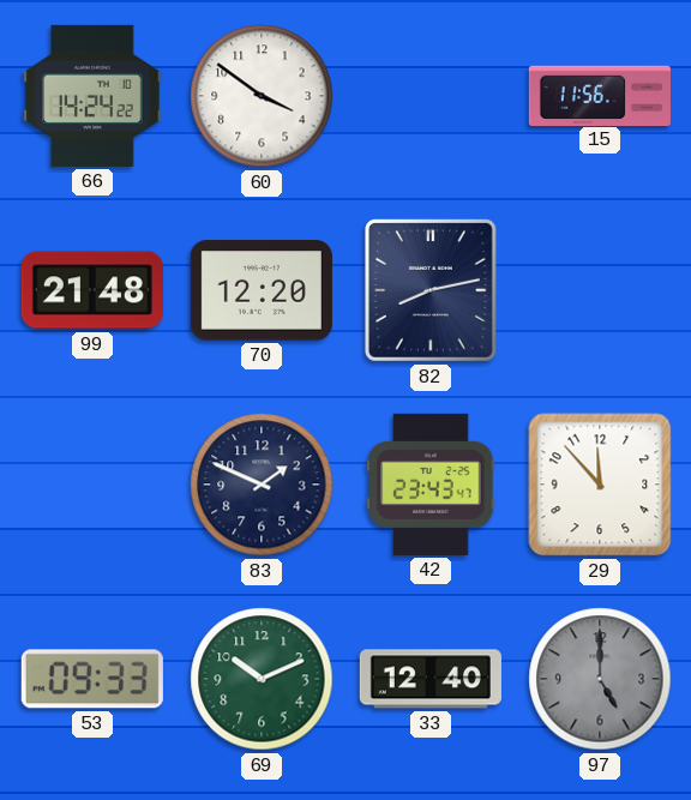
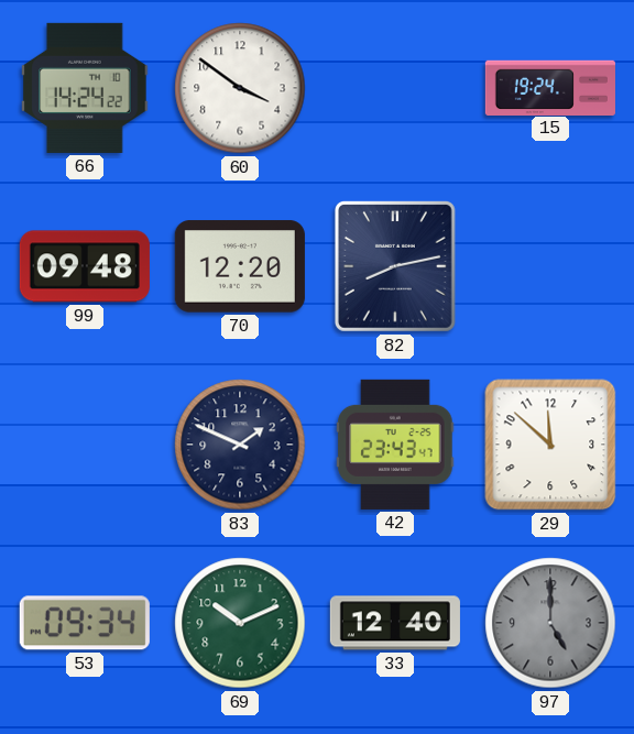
15: 11:56 -> 19:24
99: 21:48 -> 09:48
29: 11:53 -> 11:52
53: 09:33 -> 09:34
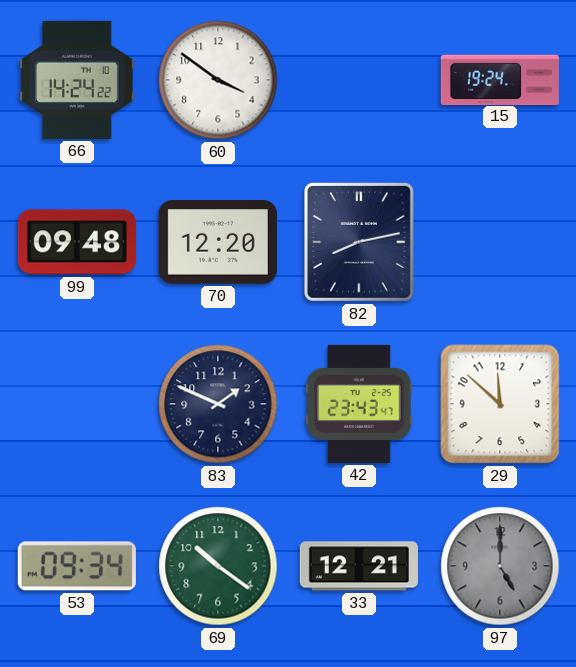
69: 10:11 -> 10:21
33: 12:40 -> 12:21
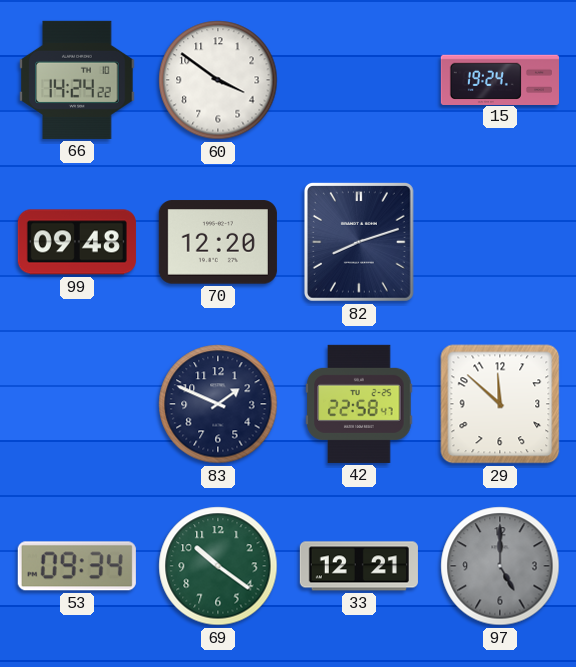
82: 8:13 -> 8:12
42: 23:43 -> 22:58
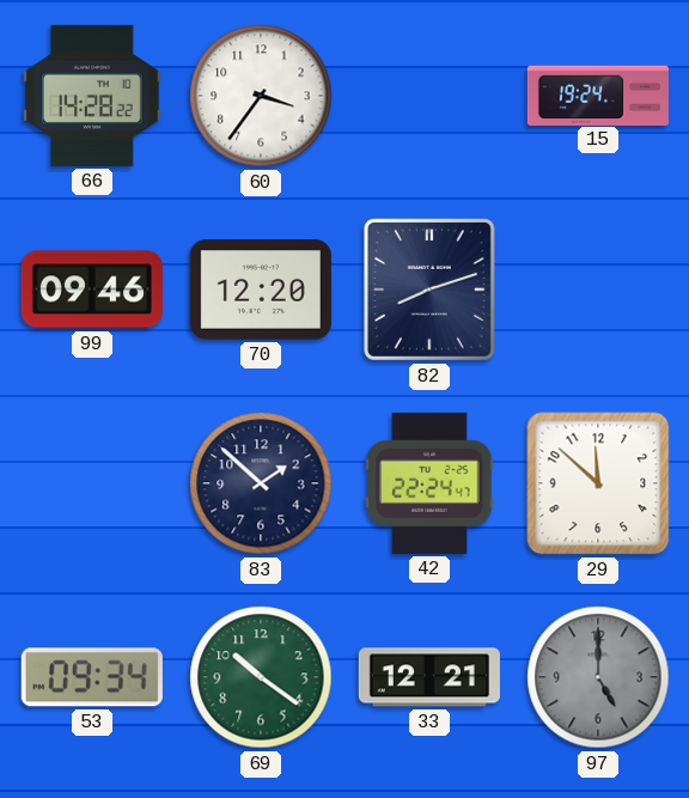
66: 14:24 -> 14:28
60: 3:51 -> 3:36
99: 09:48 -> 09:46
83: 1:49 -> 1:52
42: 22:58 -> 22:24
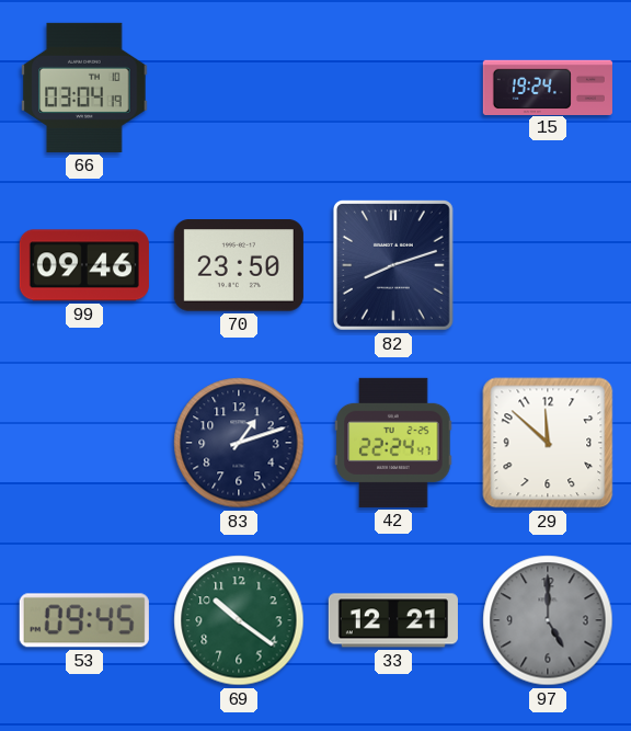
66: 14:28 -> 03:04
60: 3:36 -> none
70: 12:20 -> 23:50
83: 1:52 -> 1:12
53: 09:34 -> 09:45
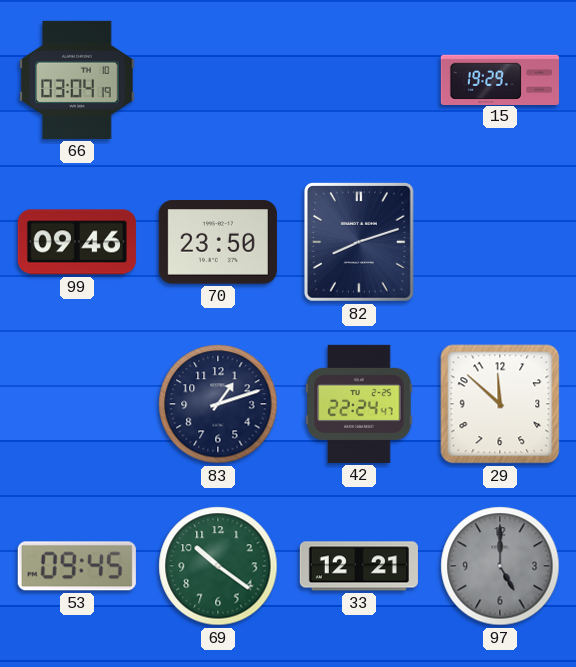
15: 19:24 -> 19:29
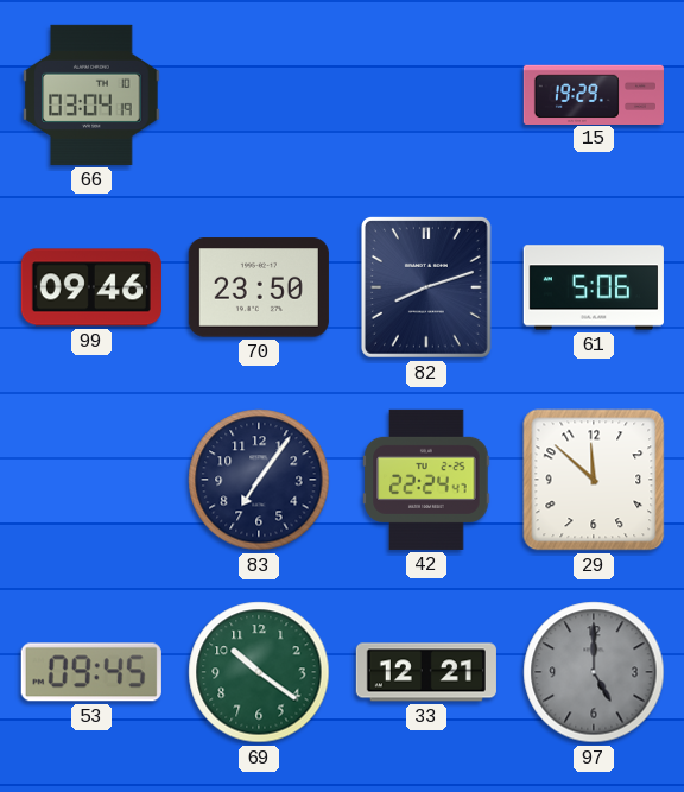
61: none -> 5:06
83: 1:12 -> 7:06
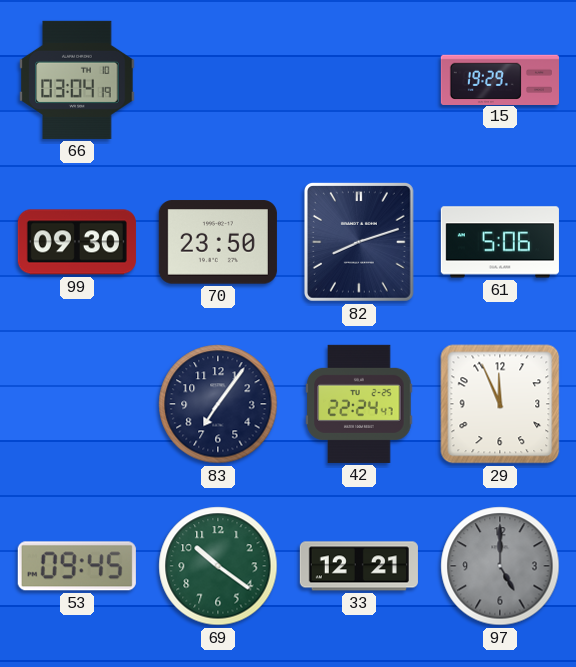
99: 09:46 -> 09:30
29: 11:52 -> 11:56
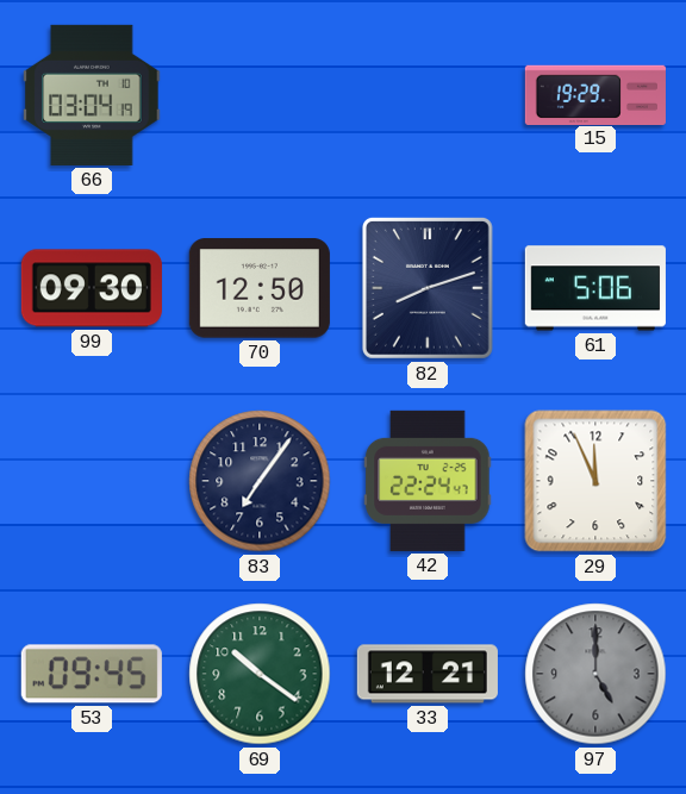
70: 23:50 -> 12:50
